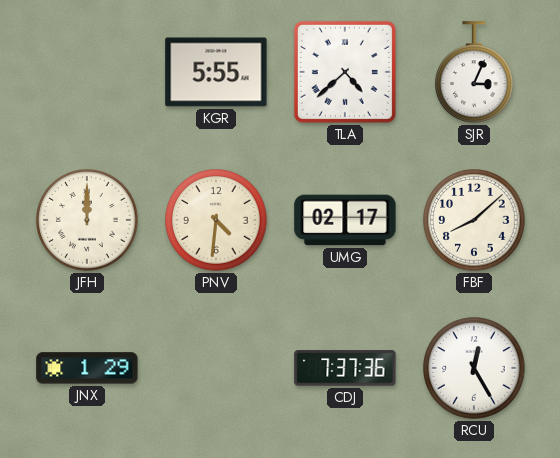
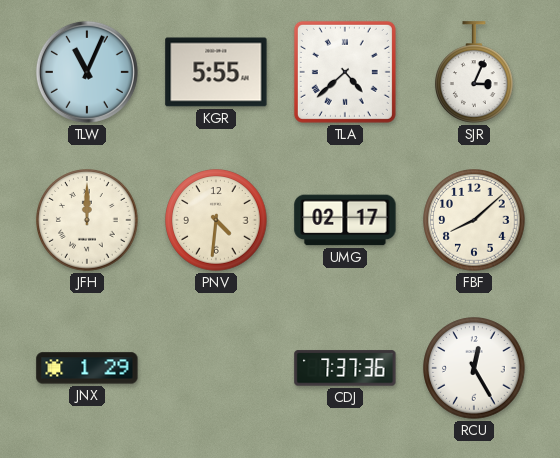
TLW: none -> 11:04
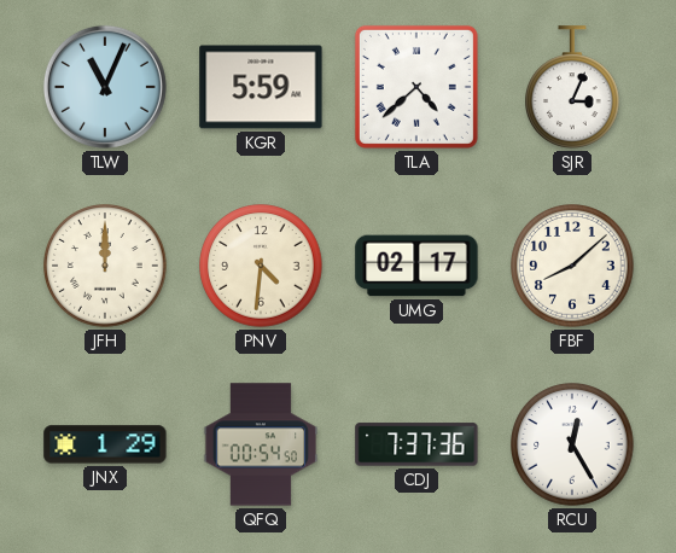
KGR: 5:55 -> 5:59
QFQ: none -> 00:54
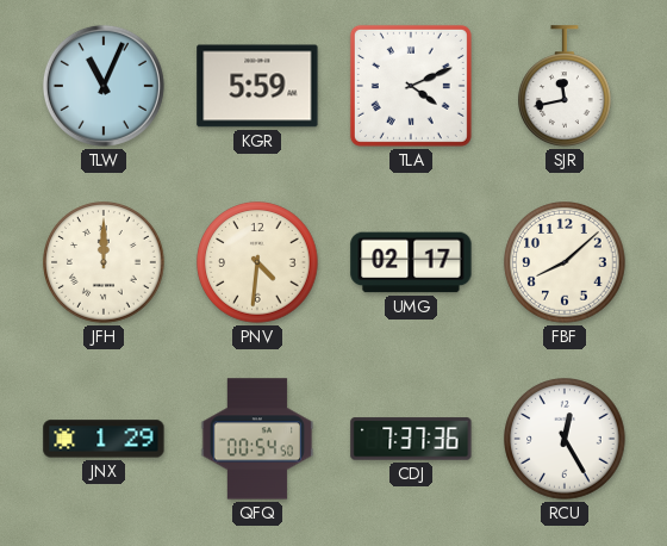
TLA: 4:38 -> 4:11
SJR: 3:04 -> 11:43
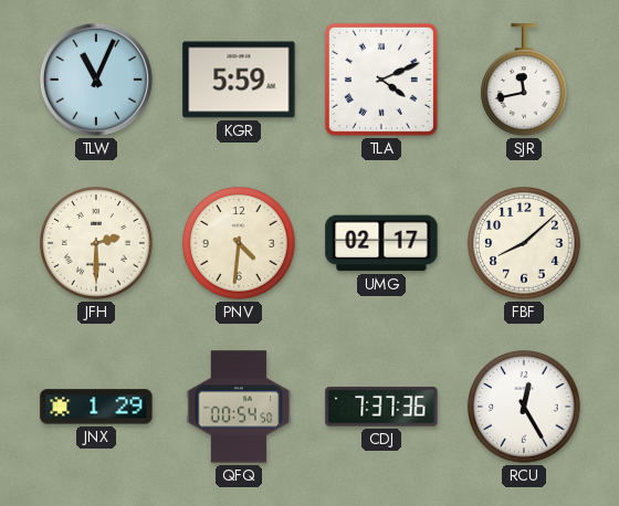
JFH: 12:00 -> 2:30
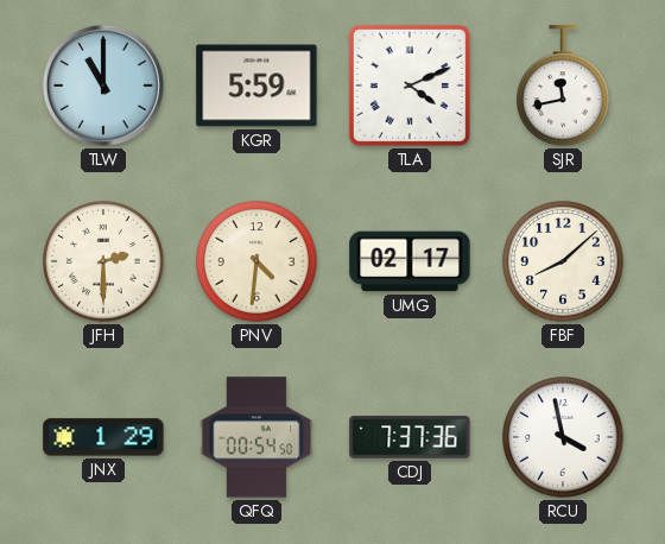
TLW: 11:04 -> 11:00
RCU: 12:25 -> 3:58
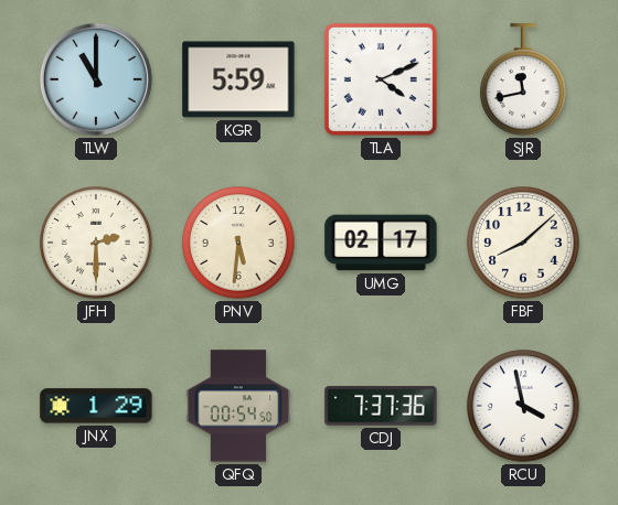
PNV: 4:31 -> 5:31
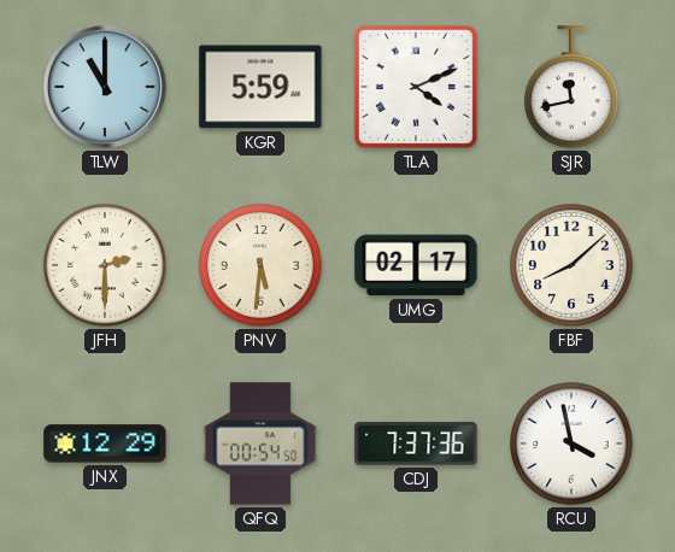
JNX: 1:29 -> 12:29
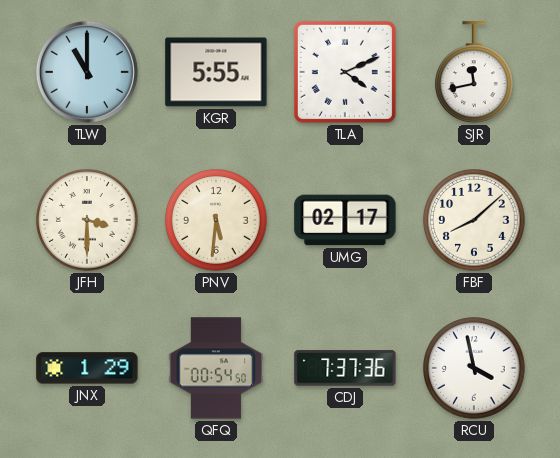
KGR: 5:59 -> 5:55
JFH: 2:30 -> 3:30
JNX: 12:29 -> 1:29
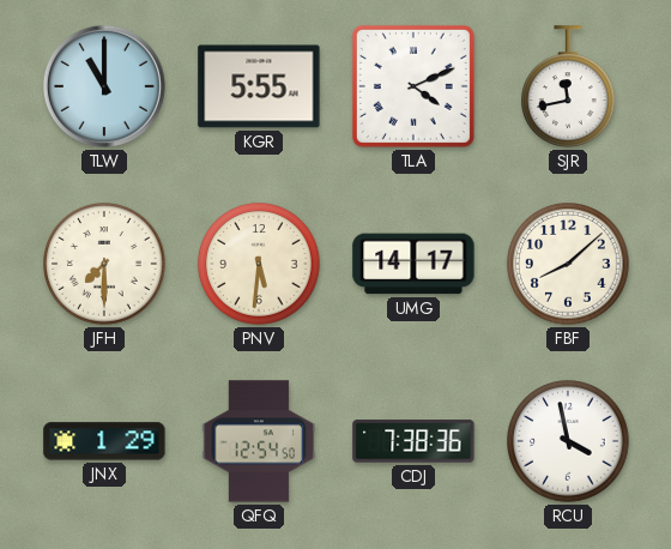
JFH: 3:30 -> 7:30
UMG: 02:17 -> 14:17
QFQ: 00:54 -> 12:54
CDJ: 7:37 -> 7:38
